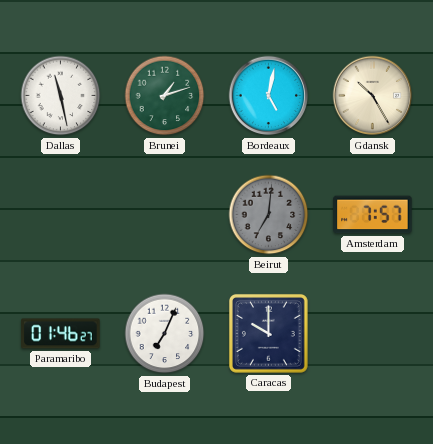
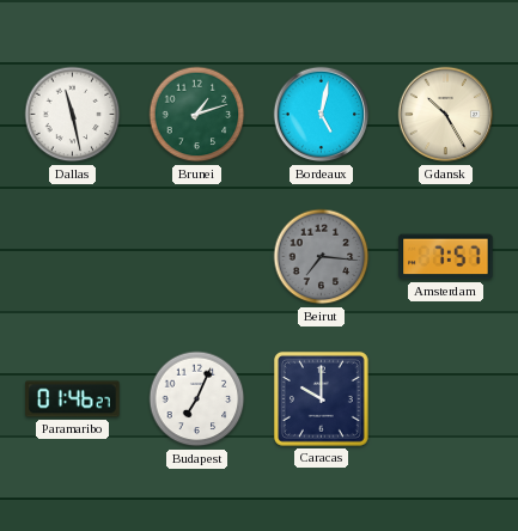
Beirut: 7:01 -> 7:16
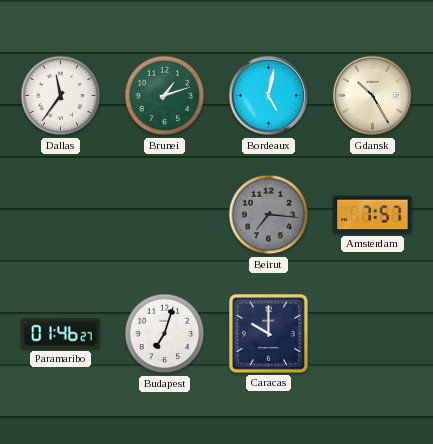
Dallas: 11:28 -> 11:36
Budapest: 7:04 -> 7:03
